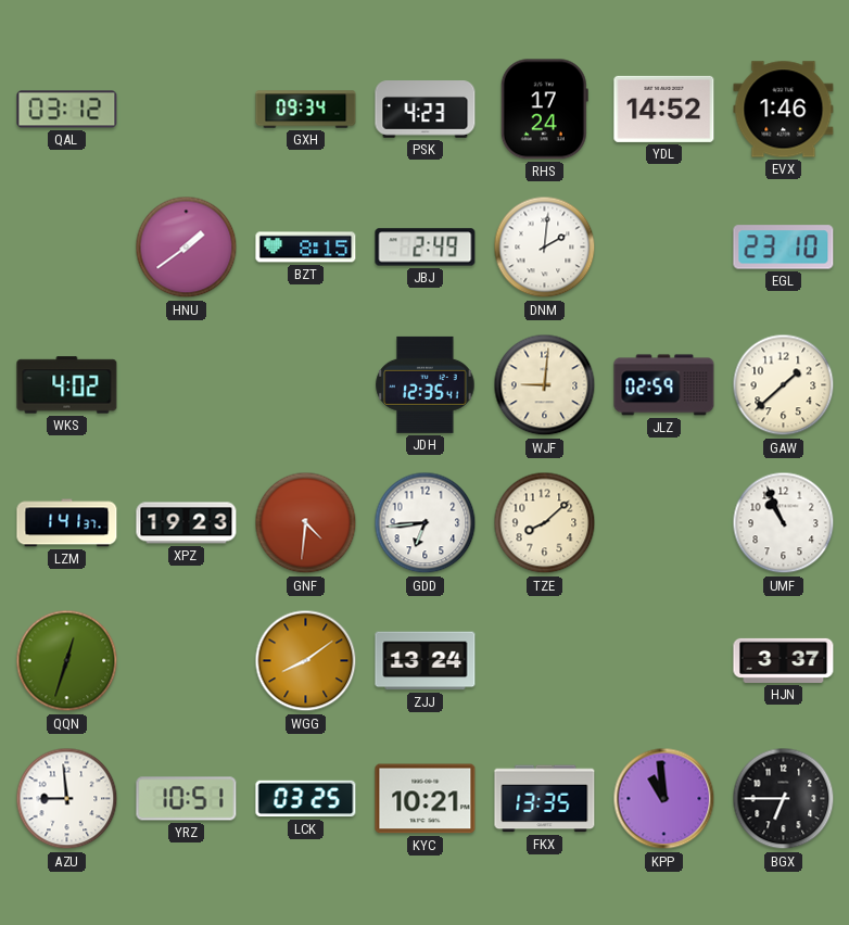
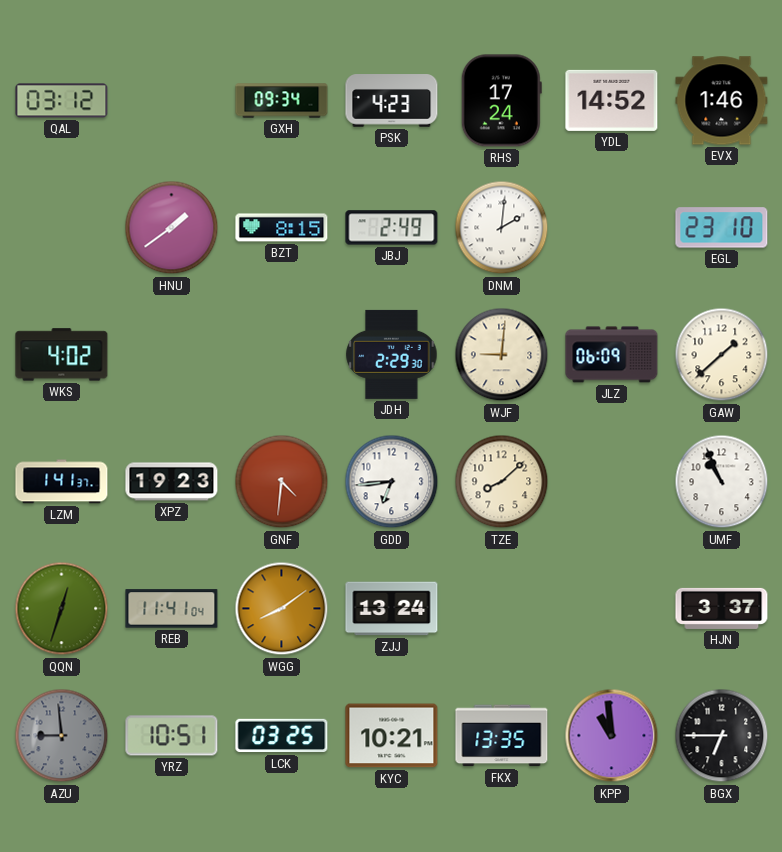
JDH: 12:35 -> 2:29
JLZ: 02:59 -> 06:09
REB: none -> 11:41
AZU dial: white -> grey
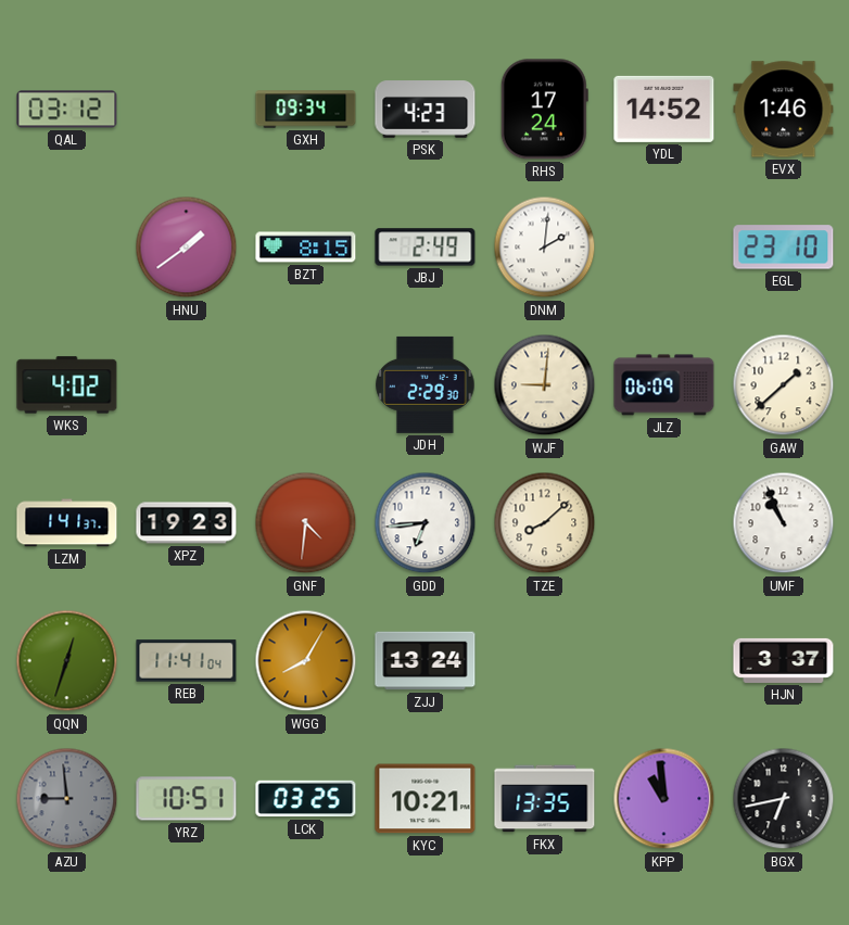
WGG: 8:09 -> 8:05
BGX: 6:45 -> 6:43
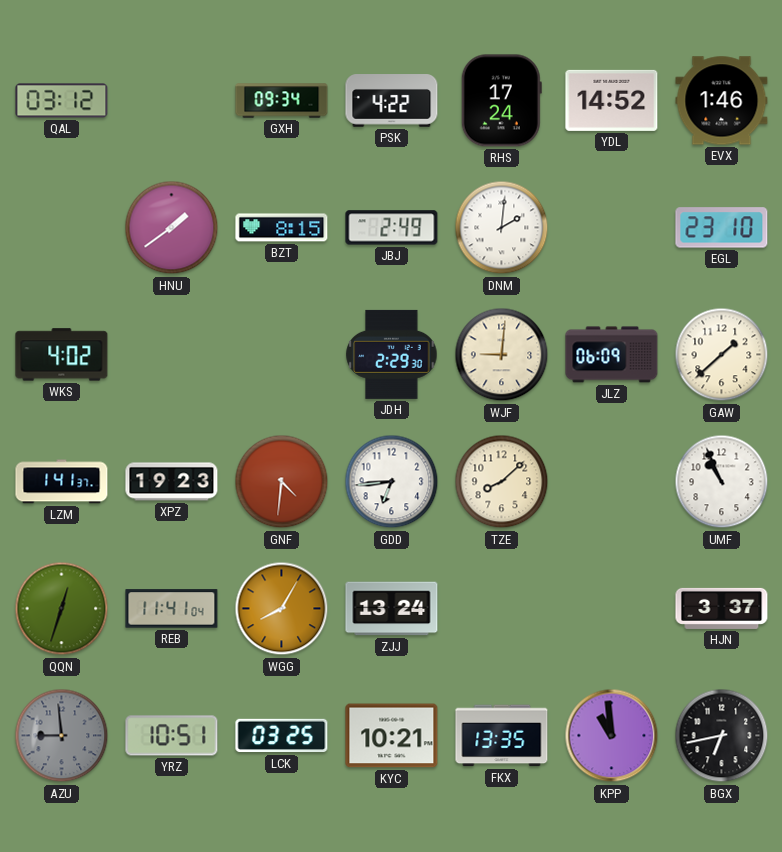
PSK: 4:23 -> 4:22
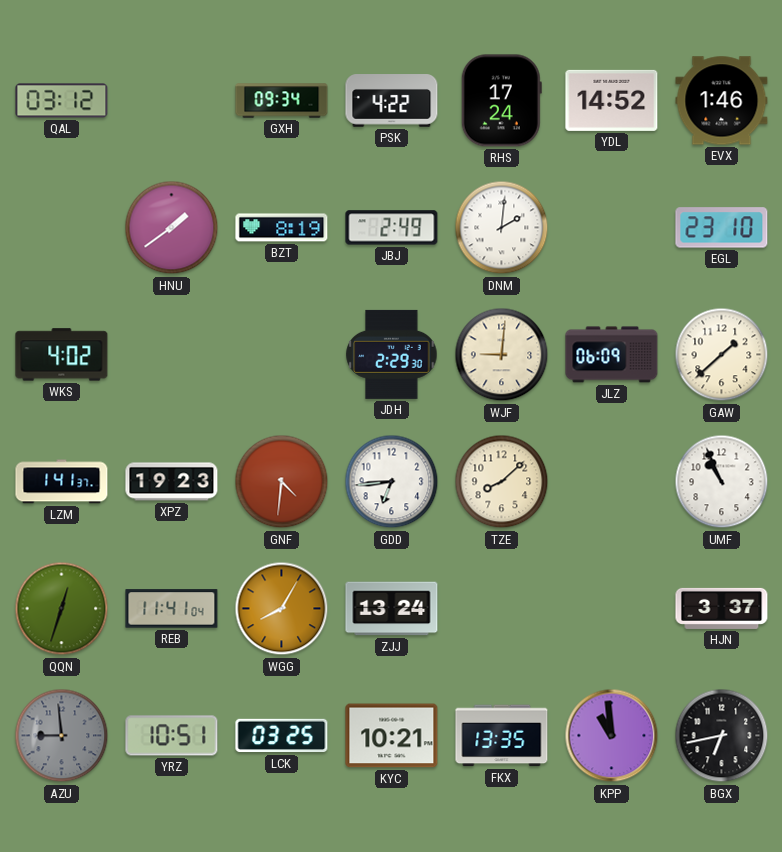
BZT: 8:15 -> 8:19
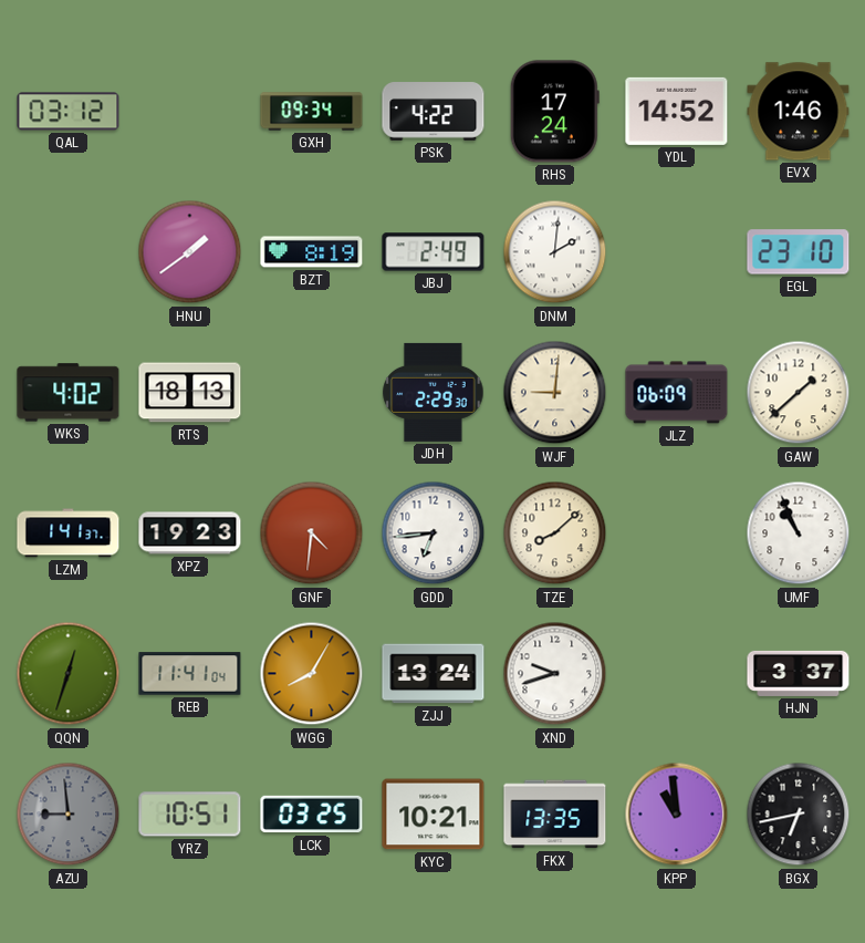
RTS: none -> 18:13
XND: none -> 9:42
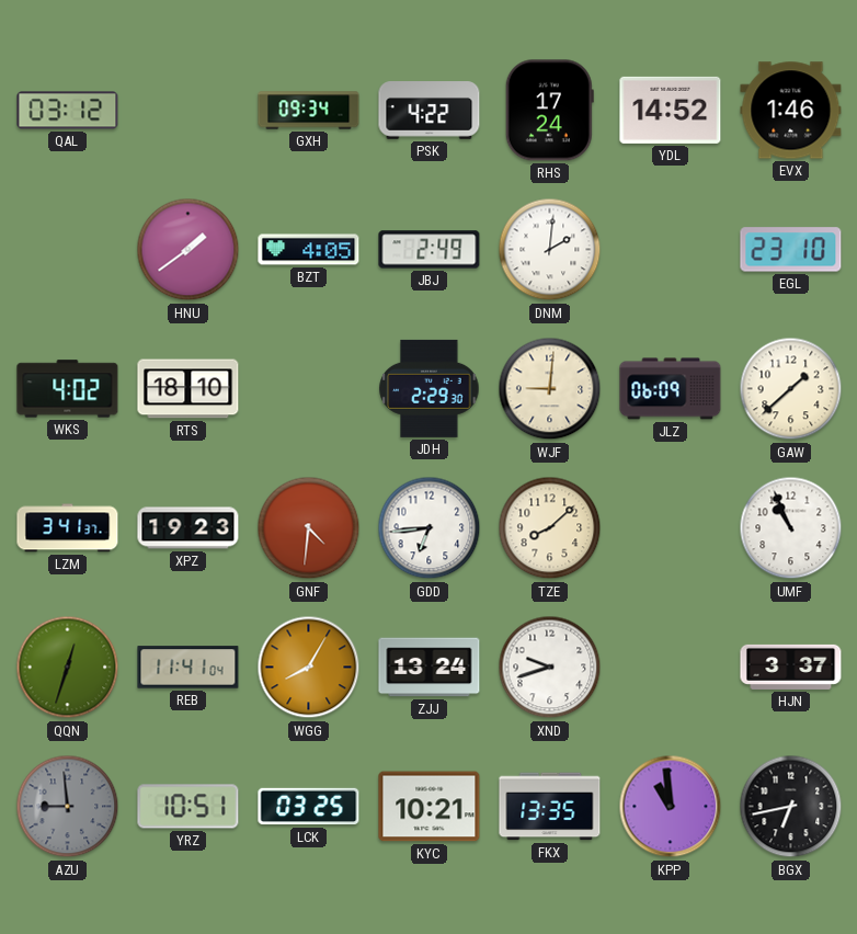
BZT: 8:19 -> 4:05
RTS: 18:13 -> 18:10
LZM: 1:41 -> 3:41
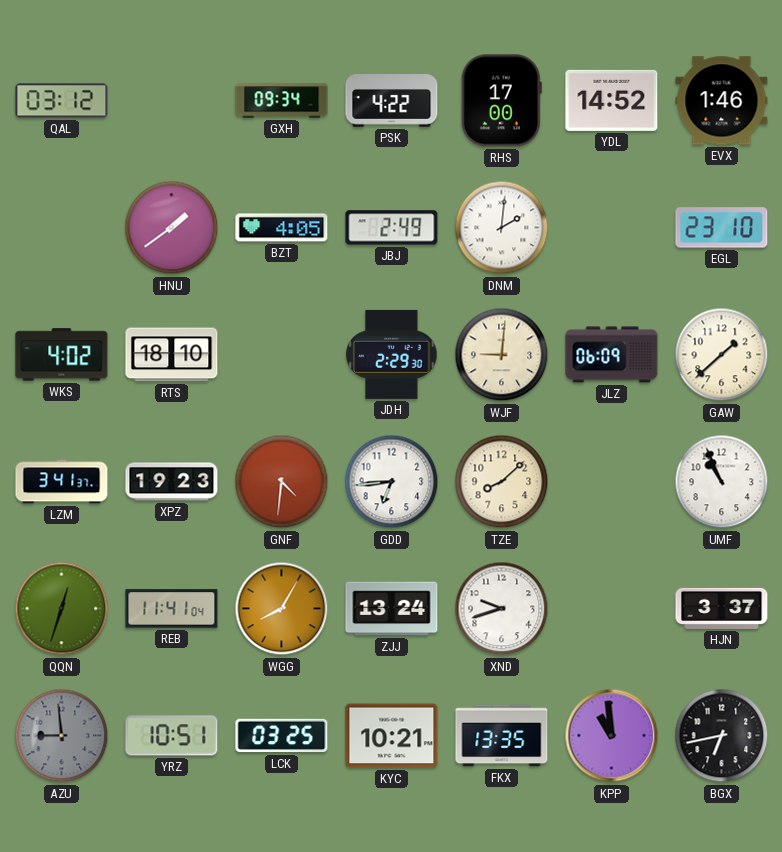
RHS: 17:24 -> 17:00
